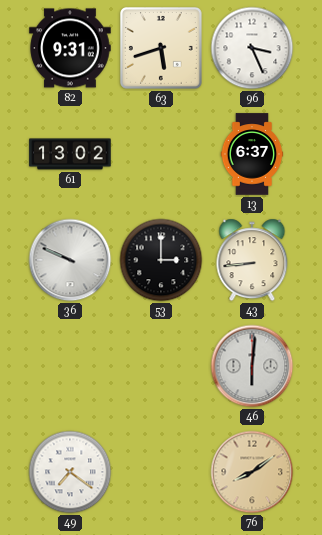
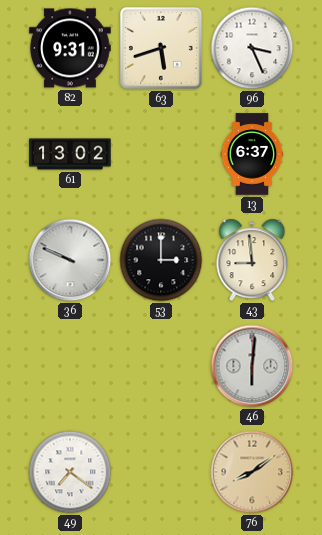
43: 8:44 -> 8:59
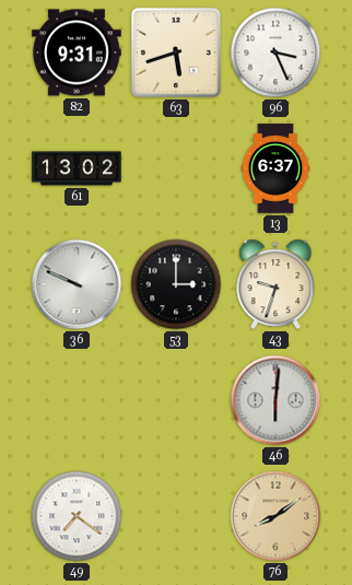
43: 8:59 -> 9:33
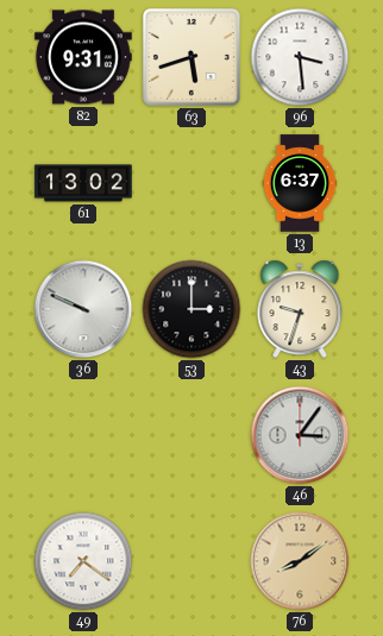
96: 3:26 -> 3:29
46: 6:01 -> 3:06
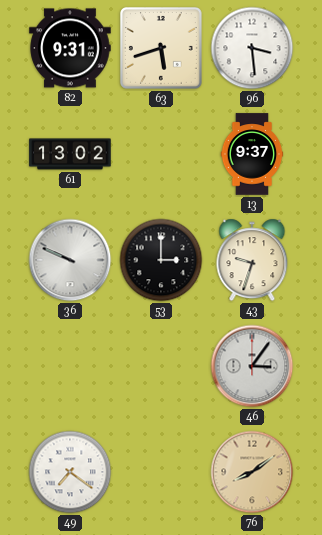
13: 6:37 -> 9:37
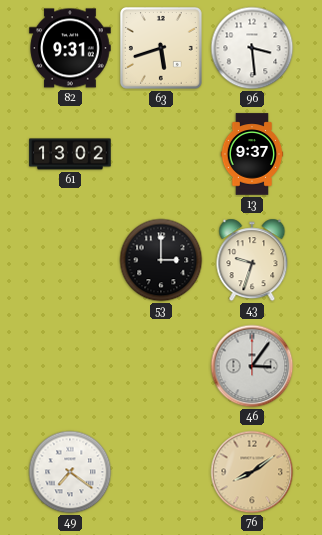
36: 9:49 -> none
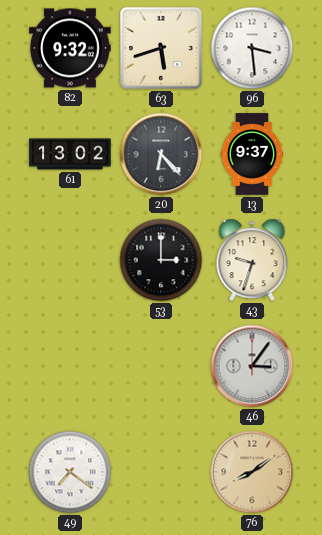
82: 9:31 -> 9:32
20: none -> 6:23
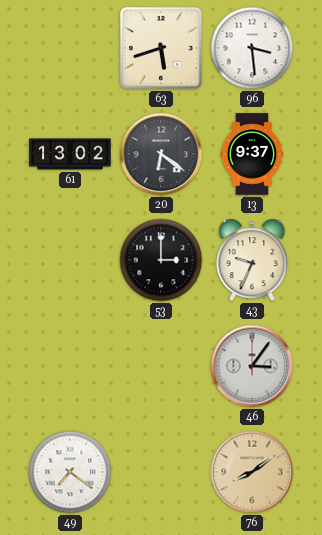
82: 9:32 -> none
20: 6:23 -> 6:21
43: 9:33 -> 9:34
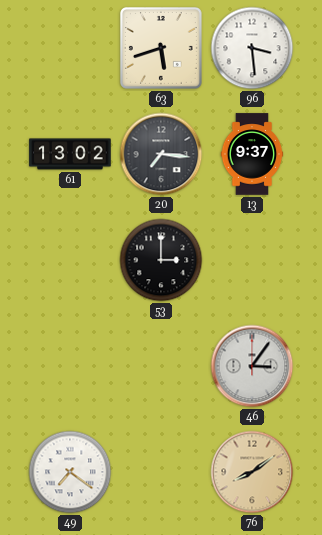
20: 6:21 -> 7:16
43: 9:34 -> none
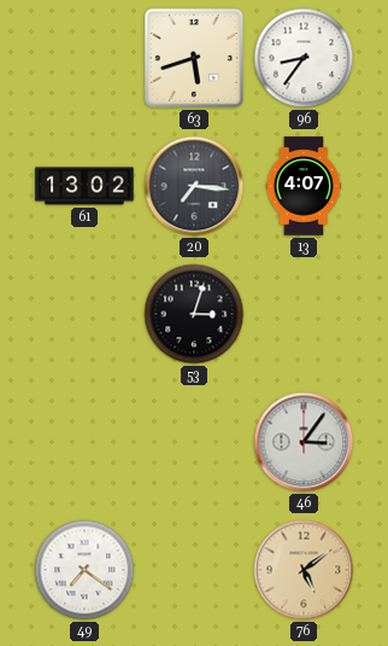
96: 3:29 -> 8:36
13: 9:37 -> 4:07
53: 3:00 -> 3:03
76: 8:09 -> 5:09
